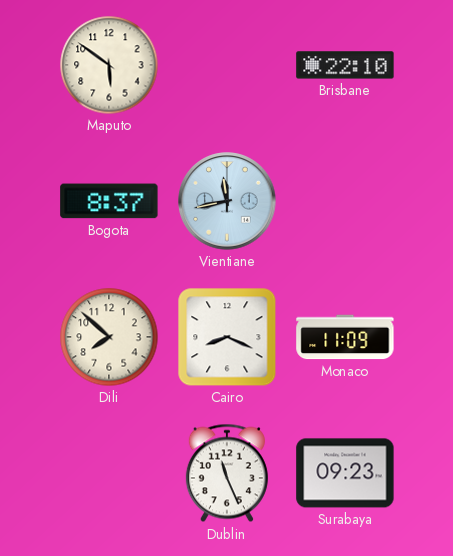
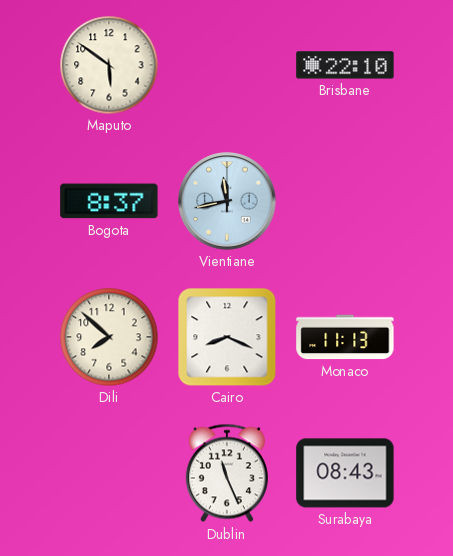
Monaco: 11:09 -> 11:13
Surabaya: 09:23 -> 08:43
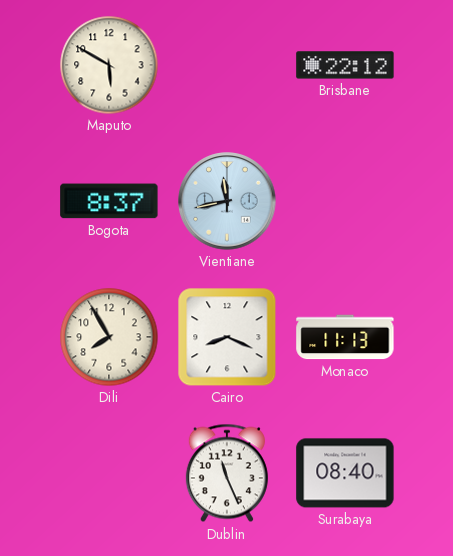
Maputo: 5:51 -> 5:50
Brisbane: 22:10 -> 22:12
Dili: 7:52 -> 7:55
Surabaya: 08:43 -> 08:40
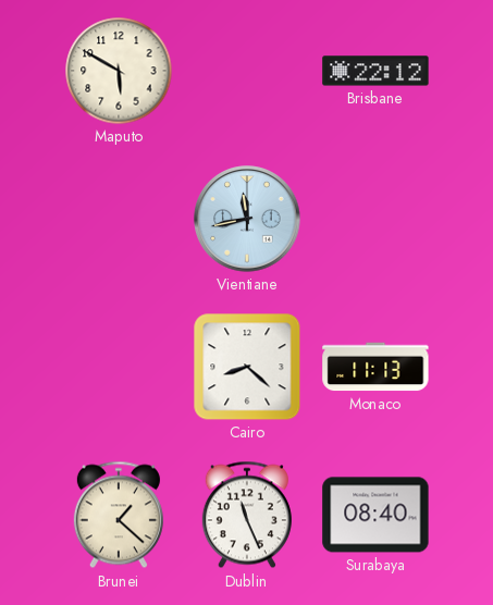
Bogota: 8:37 -> none
Dili: 7:55 -> none
Cairo: 8:19 -> 8:22
Brunei: none -> 1:22
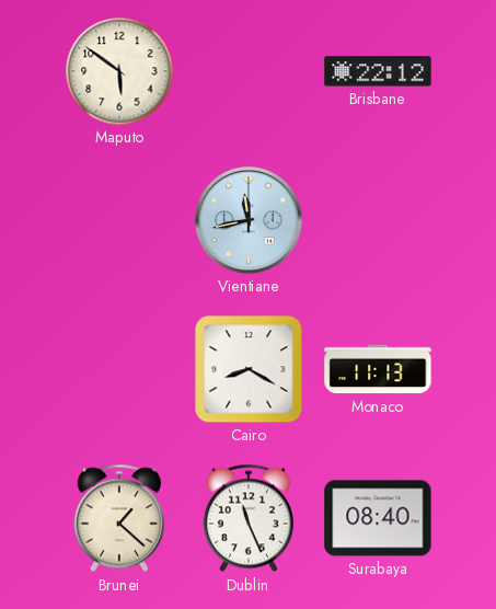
Maputo: 5:50 -> 5:51
Cairo: 8:22 -> 8:20
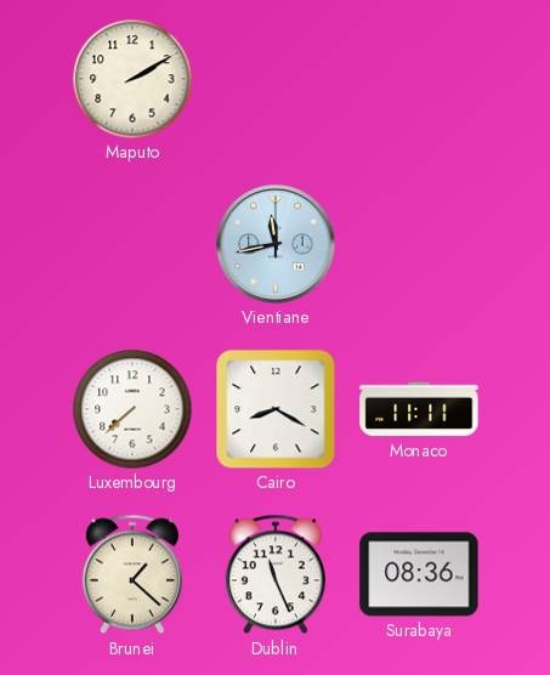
Maputo: 5:51 -> 2:10
Brisbane: 22:12 -> none
Luxembourg: none -> 7:38
Monaco: 11:13 -> 11:11
Surabaya: 08:40 -> 08:36
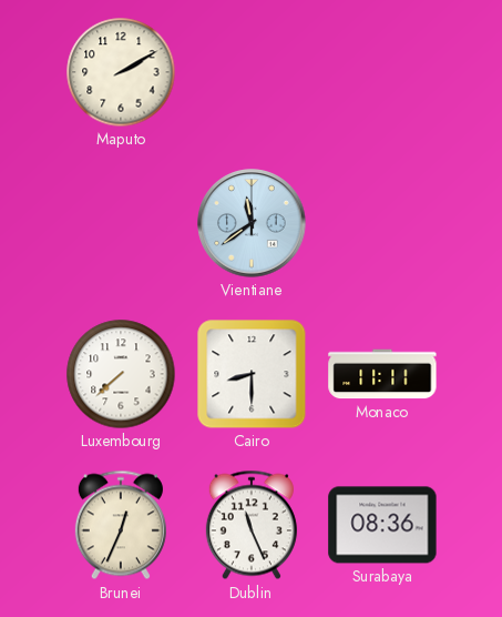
Vientiane: 11:43 -> 11:39
Cairo: 8:20 -> 8:30
Brunei: 1:22 -> 12:34
